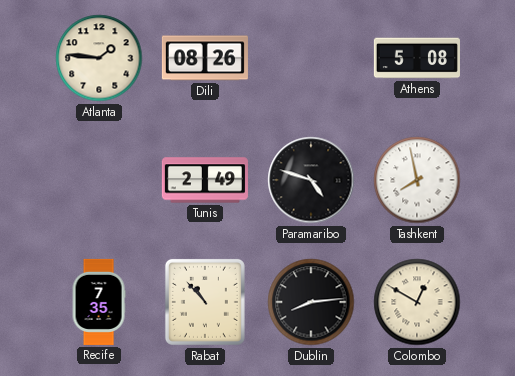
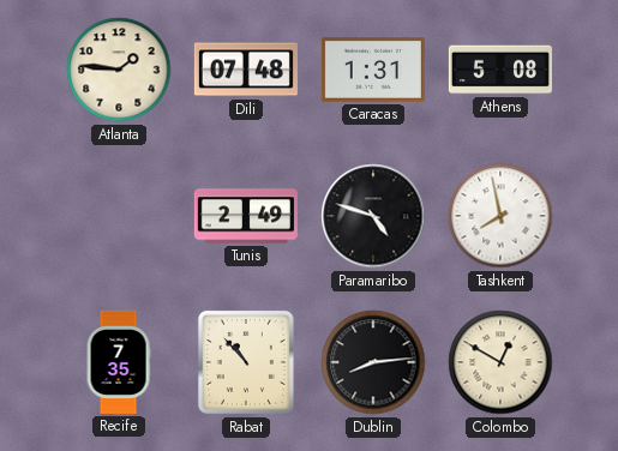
Dili: 08:26 -> 07:48
Caracas: none -> 1:31
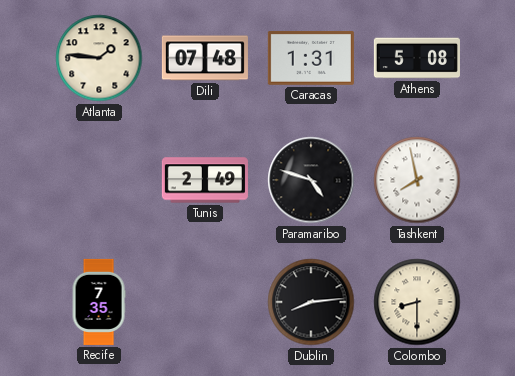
Rabat: 10:53 -> none
Colombo: 12:50 -> 8:30
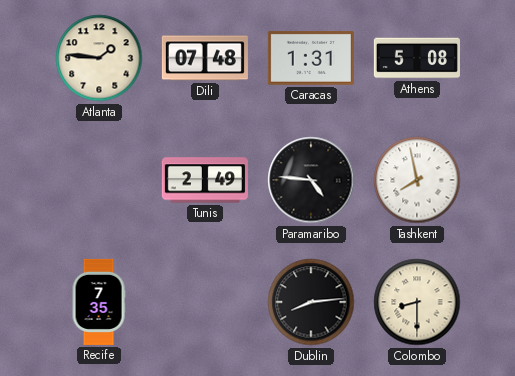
Paramaribo: 4:48 -> 4:46
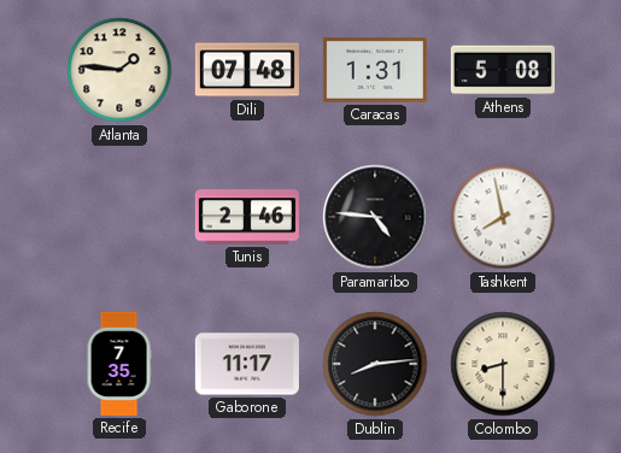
Tunis: 2:49 -> 2:46
Gaborone: none -> 11:17
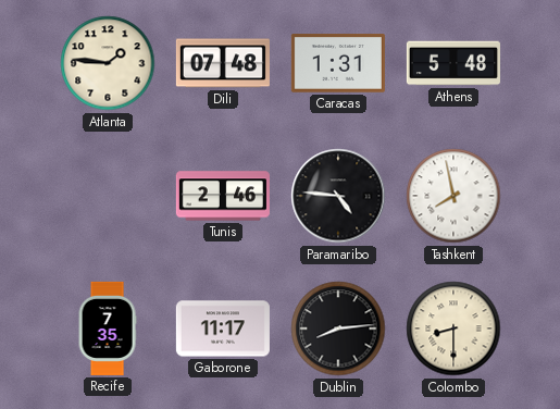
Athens: 5:08 -> 5:48
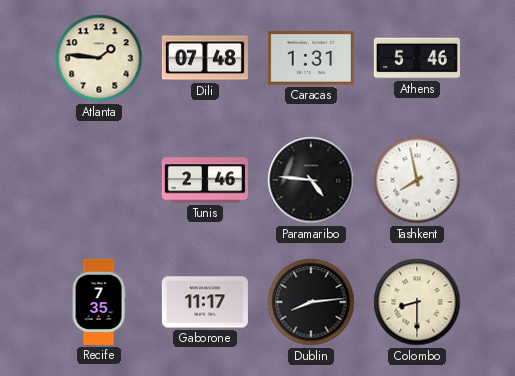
Athens: 5:48 -> 5:46
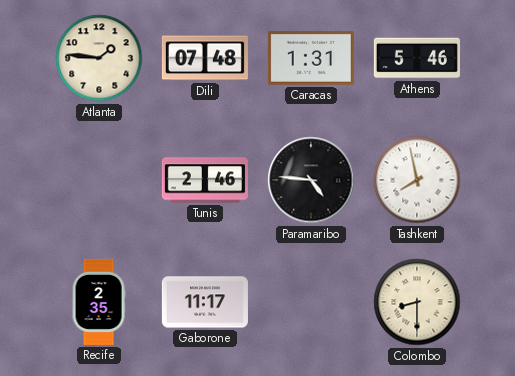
Recife: 7:35 -> 2:35
Dublin: 8:14 -> none
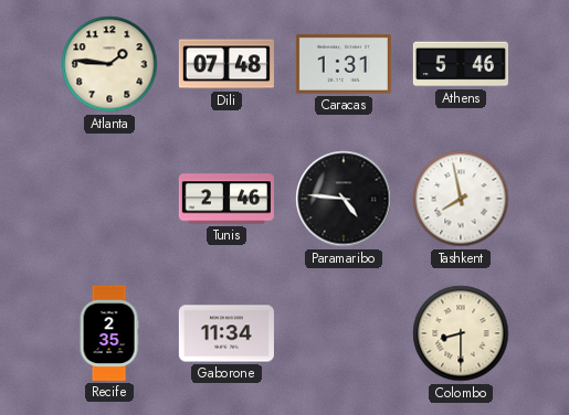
Gaborone: 11:17 -> 11:34
